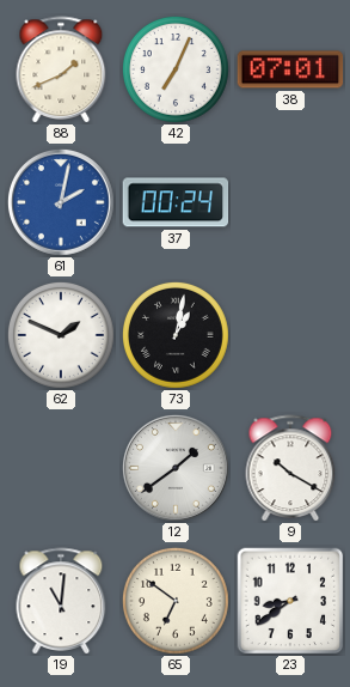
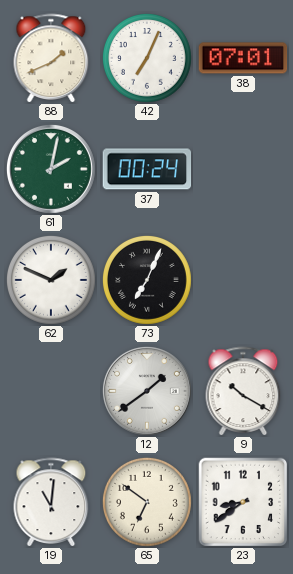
61 dial: blue -> green
73: 1:02 -> 7:04
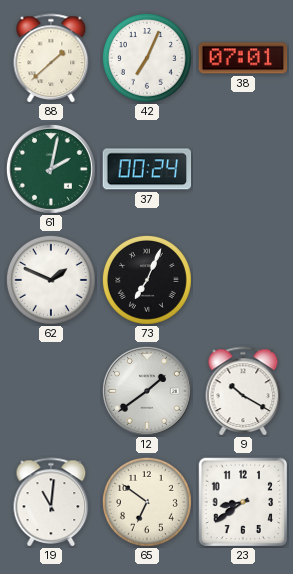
88: 1:41 -> 1:38
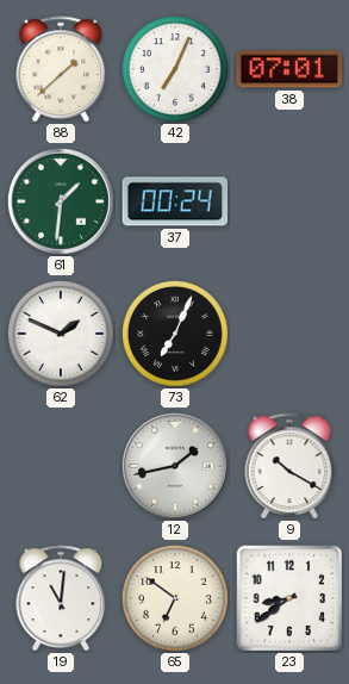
61: 2:02 -> 1:31
12: 1:39 -> 1:43
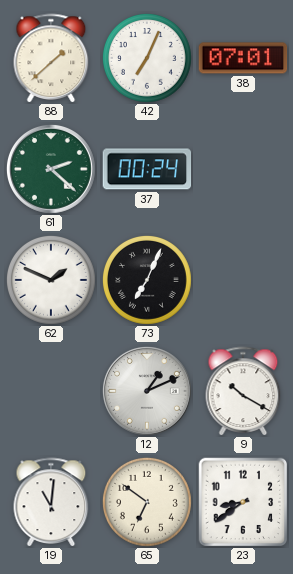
61: 1:31 -> 2:22
12: 1:43 -> 1:11
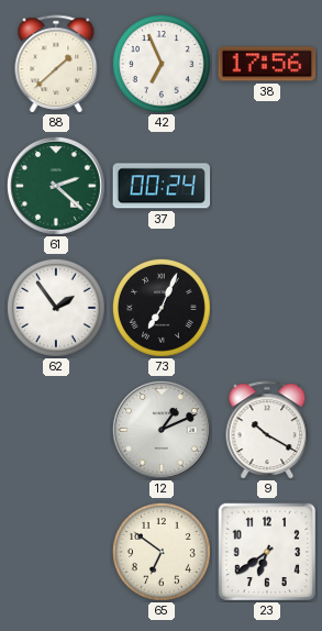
42: 7:04 -> 6:56
38: 07:01 -> 17:56
62: 1:49 -> 1:54
19: 11:01 -> none
23: 8:39 -> 6:39
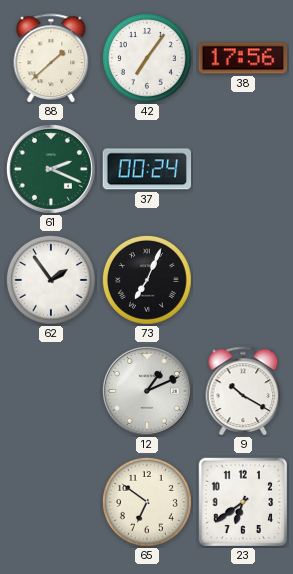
42: 6:56 -> 7:06
61: 2:22 -> 2:19
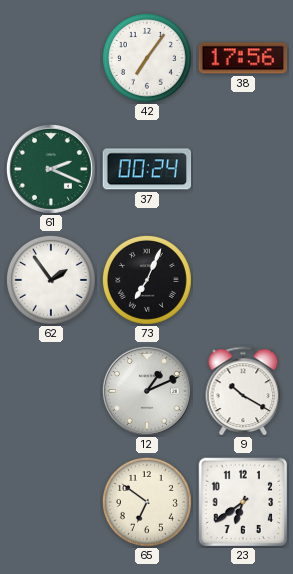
88: 1:38 -> none
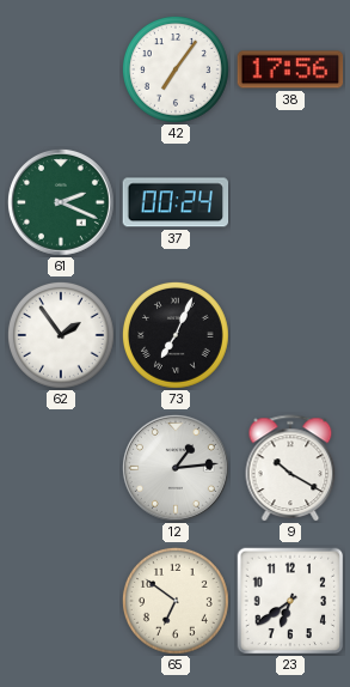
12: 1:11 -> 1:14
